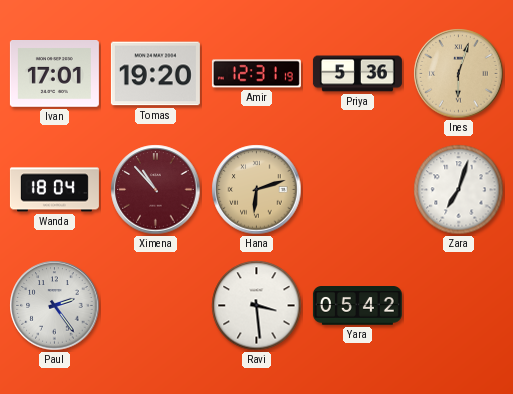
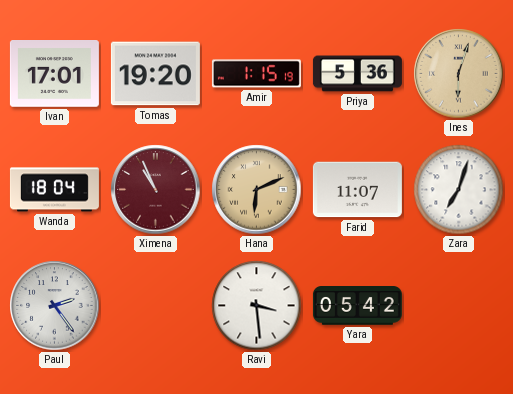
Amir: 12:31 -> 1:15
Ximena: 10:53 -> 10:56
Hana: 6:12 -> 6:11
Farid: none -> 11:07
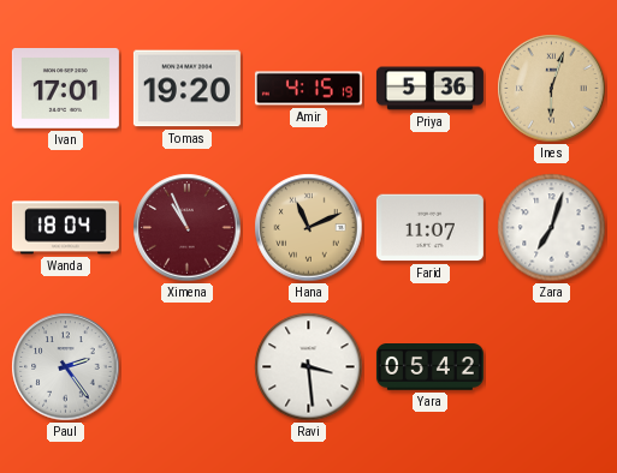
Amir: 1:15 -> 4:15
Hana: 6:11 -> 11:11
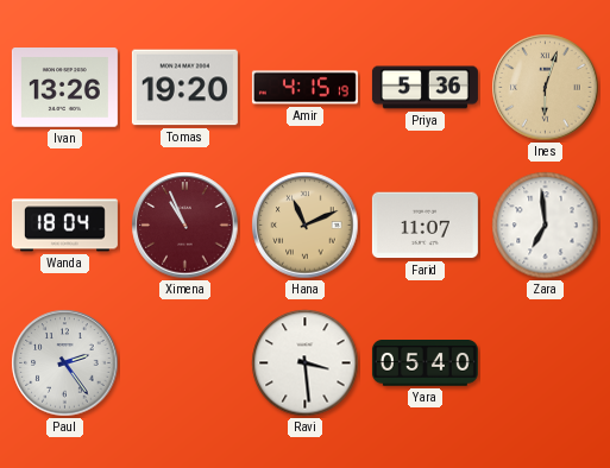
Ivan: 17:01 -> 13:26
Zara: 7:03 -> 6:59
Yara: 05:42 -> 05:40
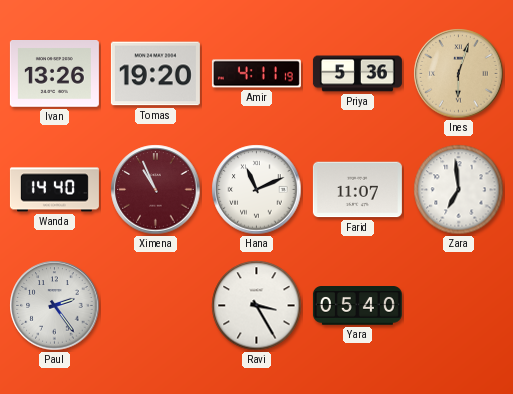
Amir: 4:15 -> 4:11
Wanda: 18:04 -> 14:40
Hana dial: champagne -> white
Ravi: 3:29 -> 3:25
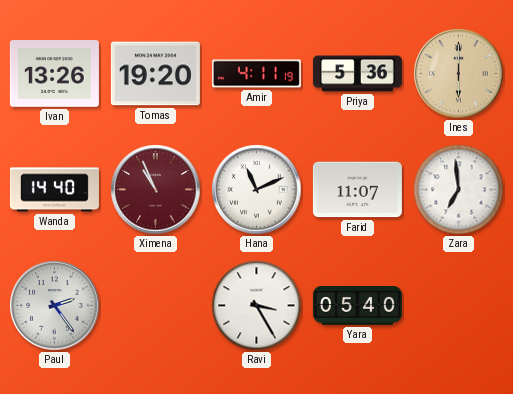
Ines: 6:03 -> 6:00
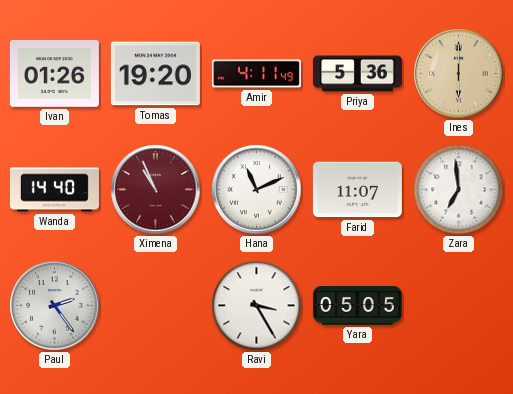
Ivan: 13:26 -> 01:26
Amir: 4:11:19 -> 4:11:49
Yara: 05:40 -> 05:05
